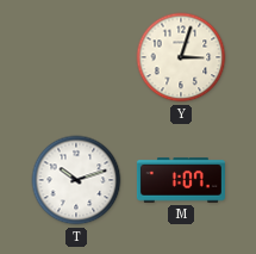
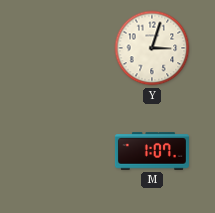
T: 10:12 -> none
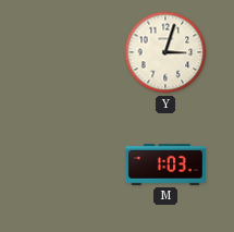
M: 1:07 -> 1:03
